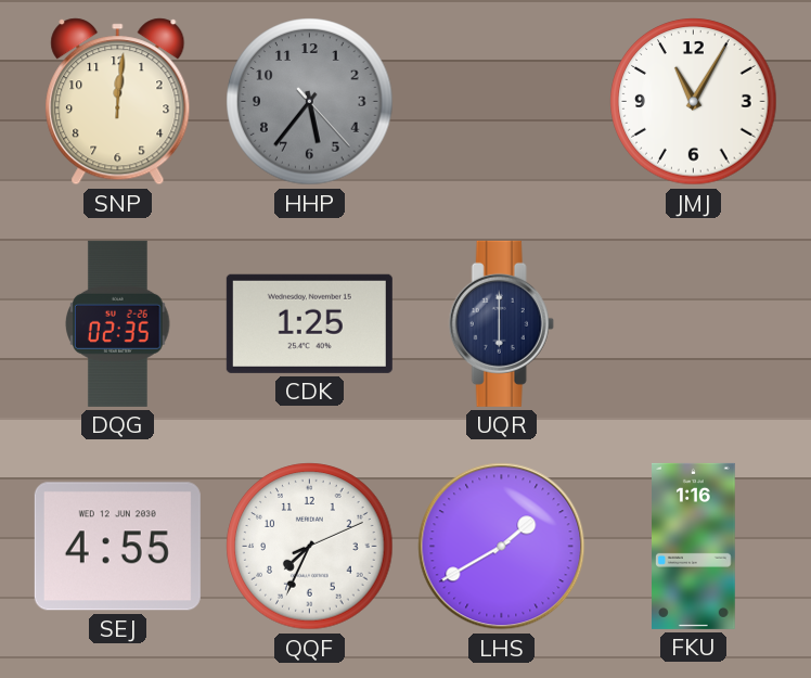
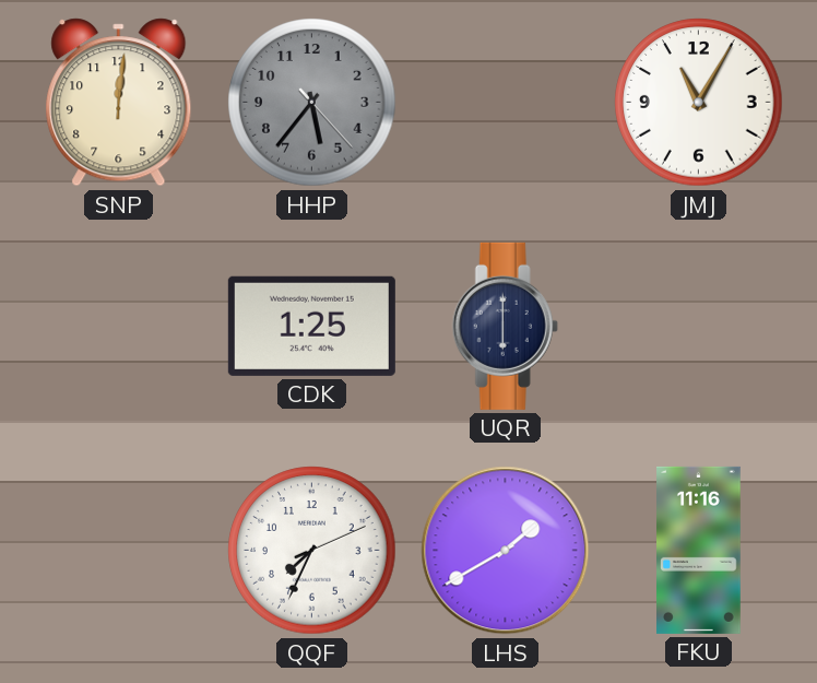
DQG: 02:35 -> none
SEJ: 4:55 -> none
FKU: 1:16 -> 11:16
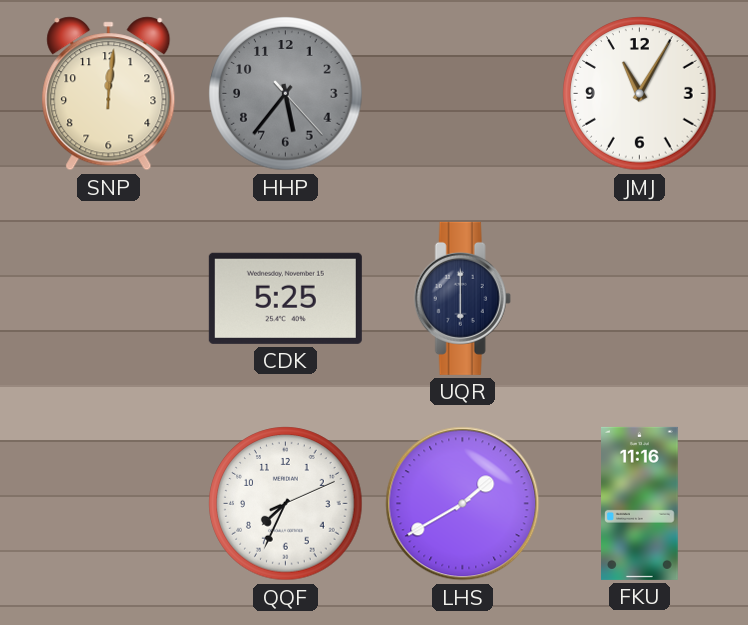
CDK: 1:25 -> 5:25
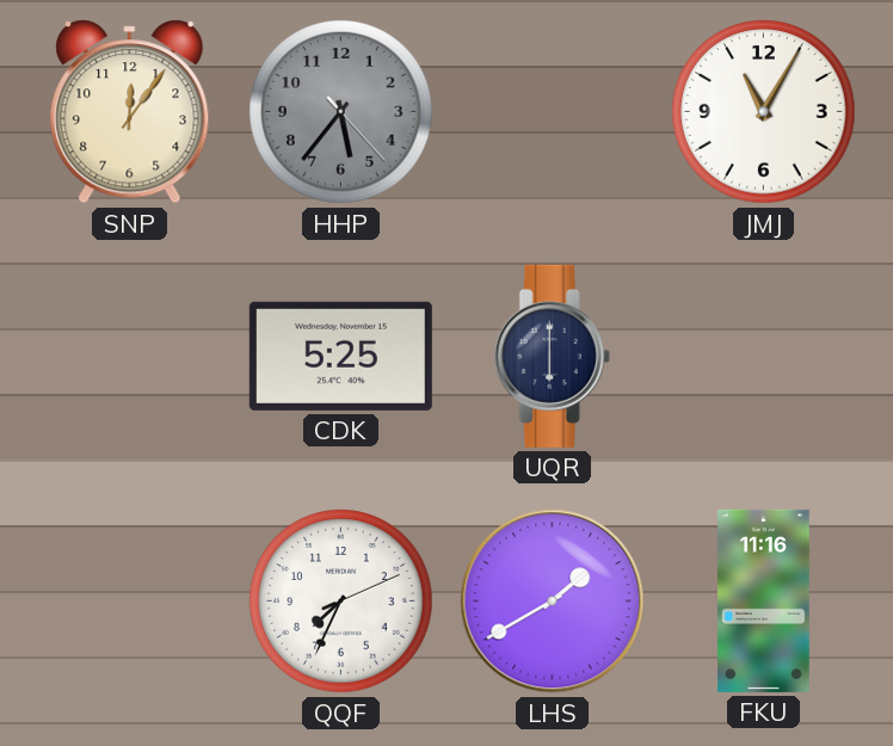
SNP: 12:01 -> 12:06
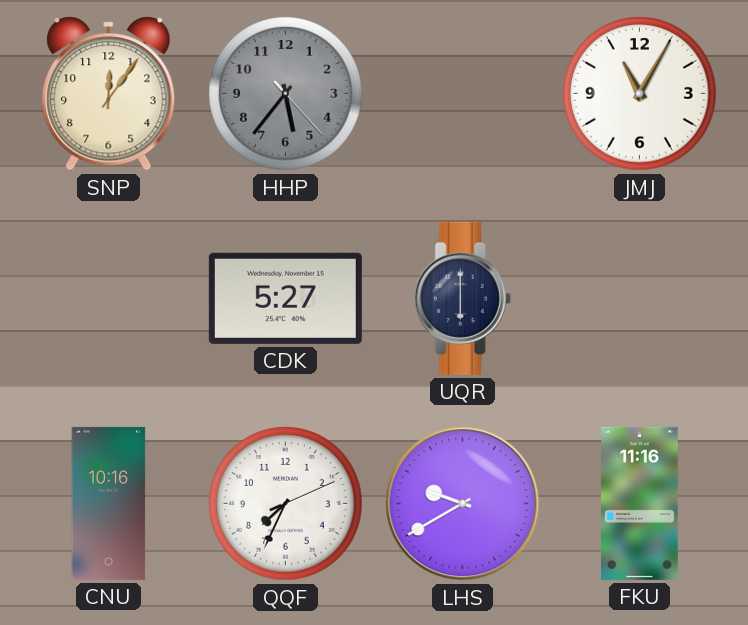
CDK: 5:25 -> 5:27
CNU: none -> 10:16
LHS: 1:40 -> 9:40
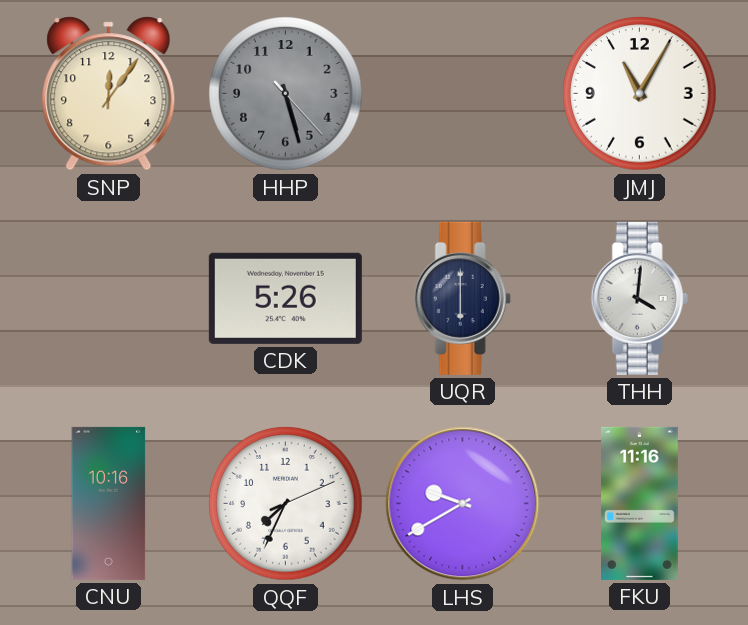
HHP: 5:36 -> 5:27
CDK: 5:27 -> 5:26
THH: none -> 4:01
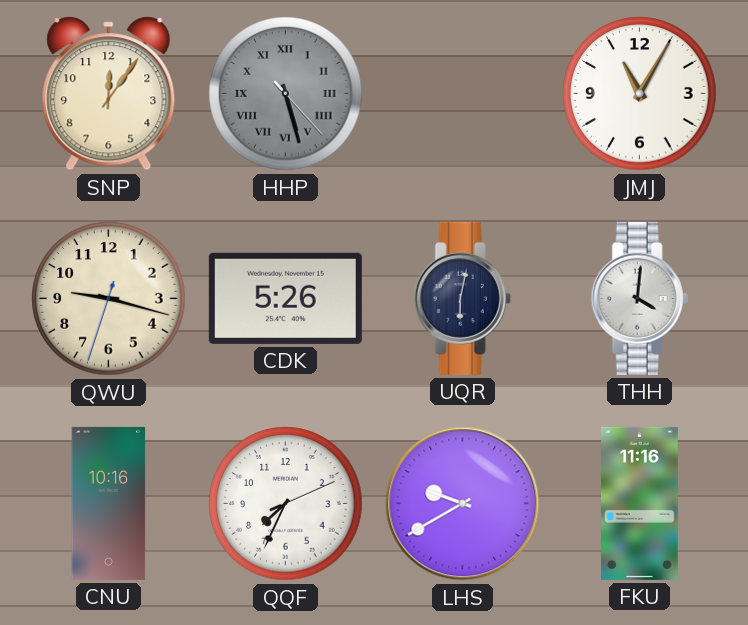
HHP numerals: Arabic -> Roman
QWU: none -> 9:17
UQR: 6:00 -> 6:02
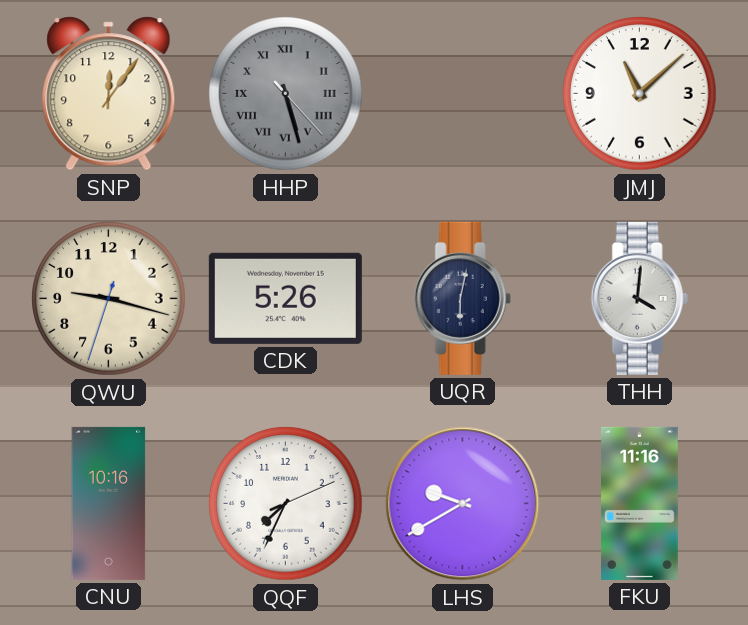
JMJ: 11:05 -> 11:08
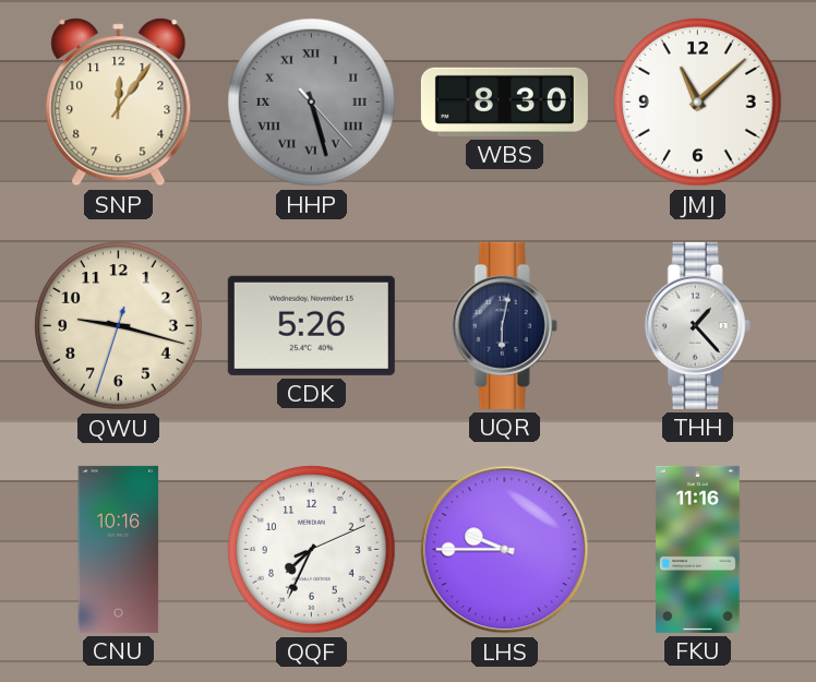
WBS: none -> 8:30
THH: 4:01 -> 1:23
LHS: 9:40 -> 9:45
